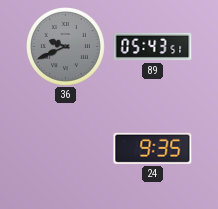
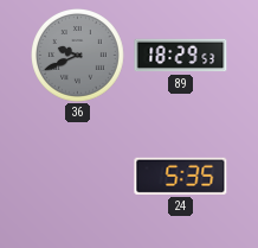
89: 05:43 -> 18:29
24: 9:35 -> 5:35
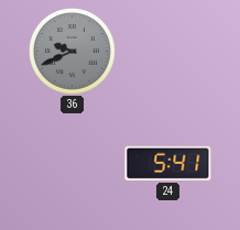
89: 18:29 -> none
24: 5:35 -> 5:41
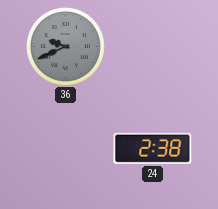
24: 5:41 -> 2:38
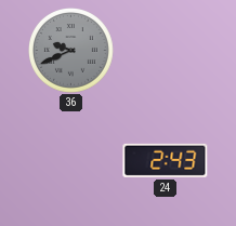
24: 2:38 -> 2:43
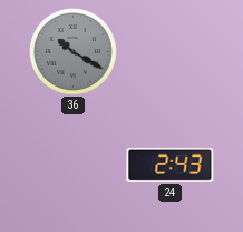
36: 9:41 -> 10:20
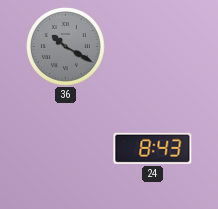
24: 2:43 -> 8:43
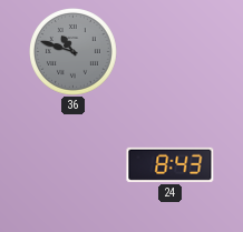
36: 10:20 -> 10:48
